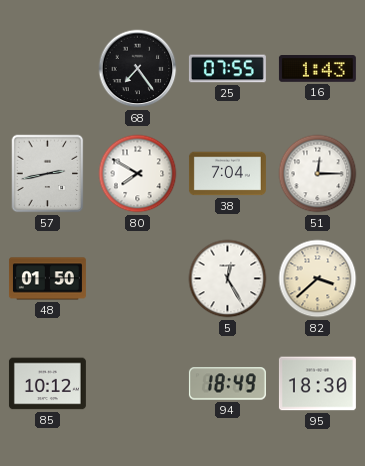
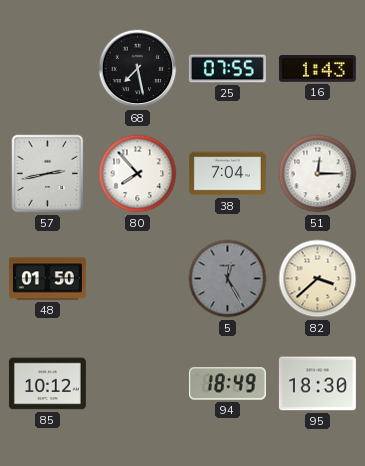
68: 7:24 -> 7:28
80: 7:50 -> 7:53
5 dial: white -> grey
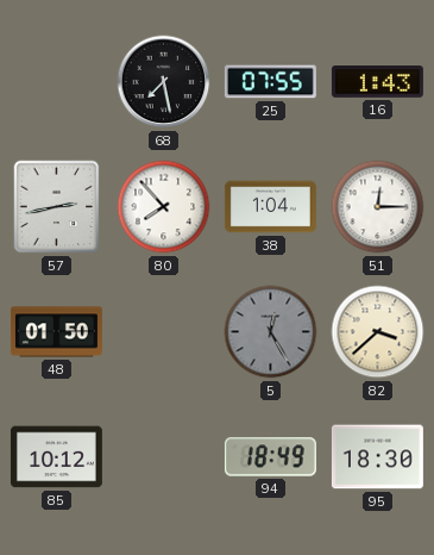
38: 7:04 -> 1:04
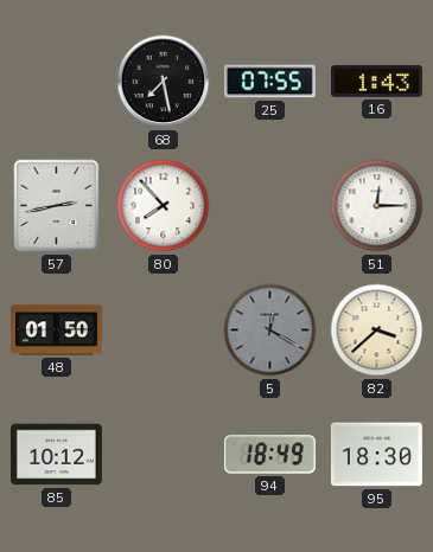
38: 1:04 -> none
5: 12:25 -> 12:20
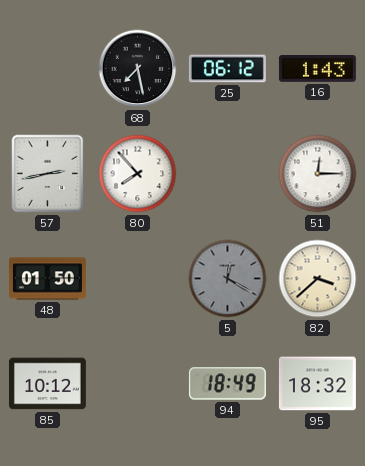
25: 07:55 -> 06:12
95: 18:30 -> 18:32
